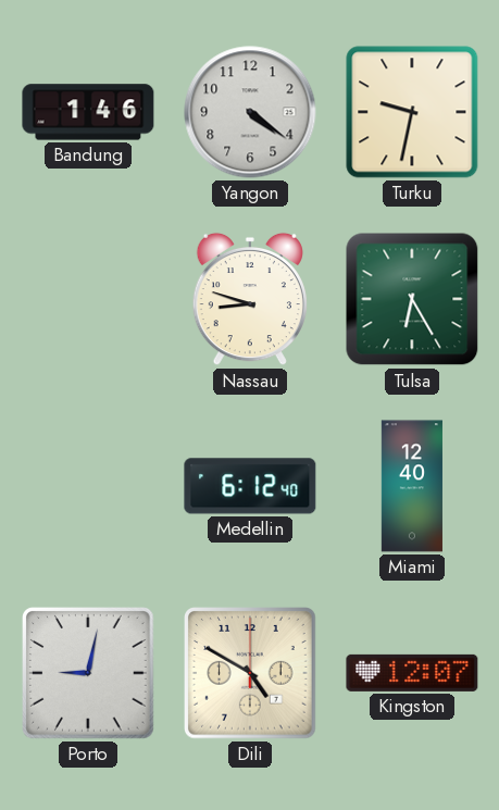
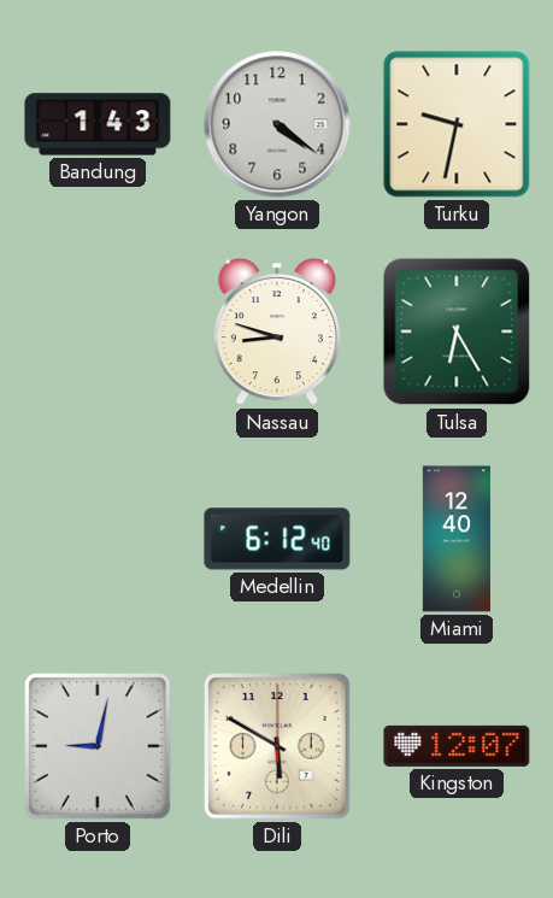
Bandung: 1:46 -> 1:43
Dili: 4:50 -> 5:50
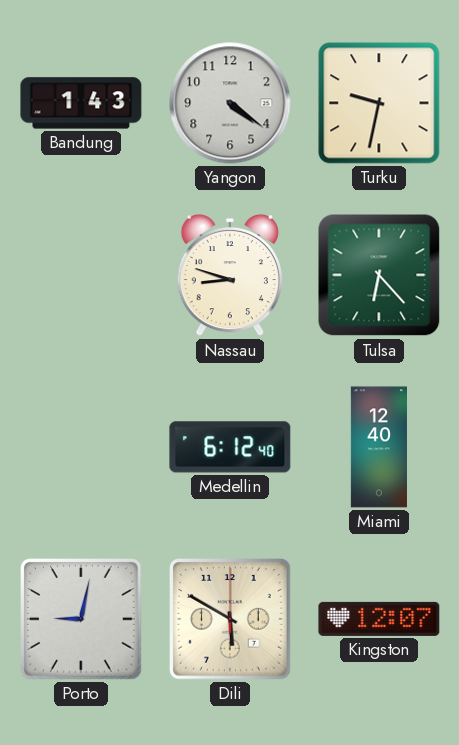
Tulsa: 6:25 -> 6:23
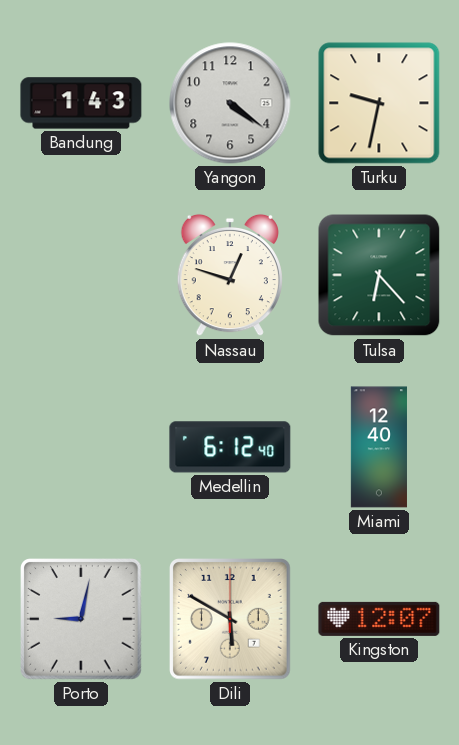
Nassau: 8:48 -> 12:48
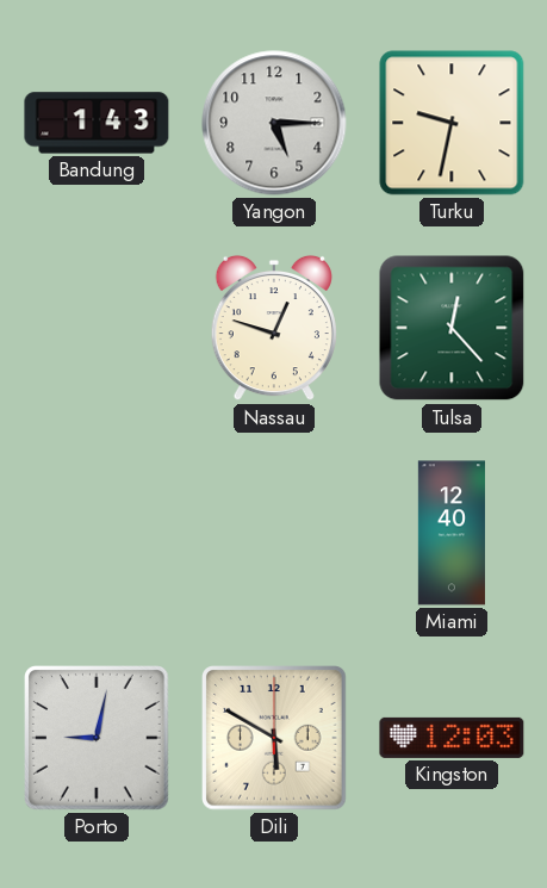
Yangon: 4:21 -> 5:15
Tulsa: 6:23 -> 12:23
Medellin: 6:12 -> none
Kingston: 12:07 -> 12:03
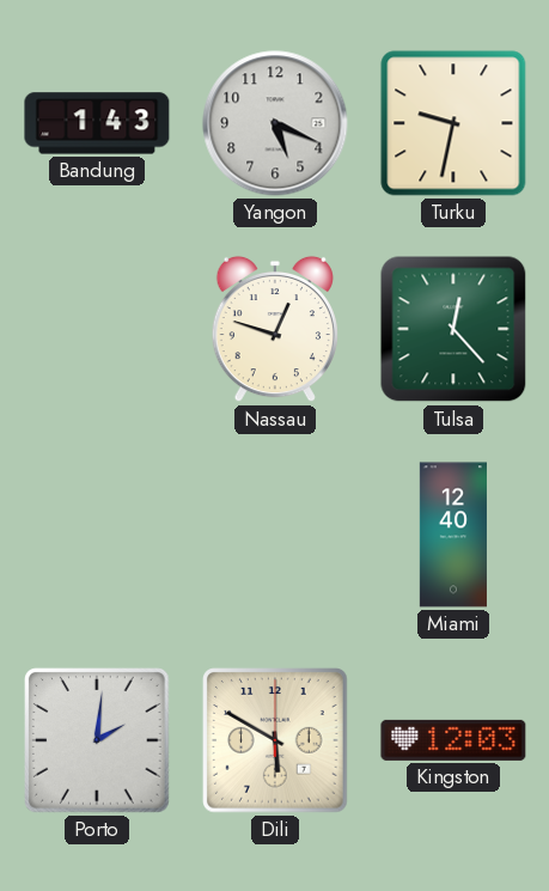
Yangon: 5:15 -> 5:19
Porto: 9:02 -> 2:01
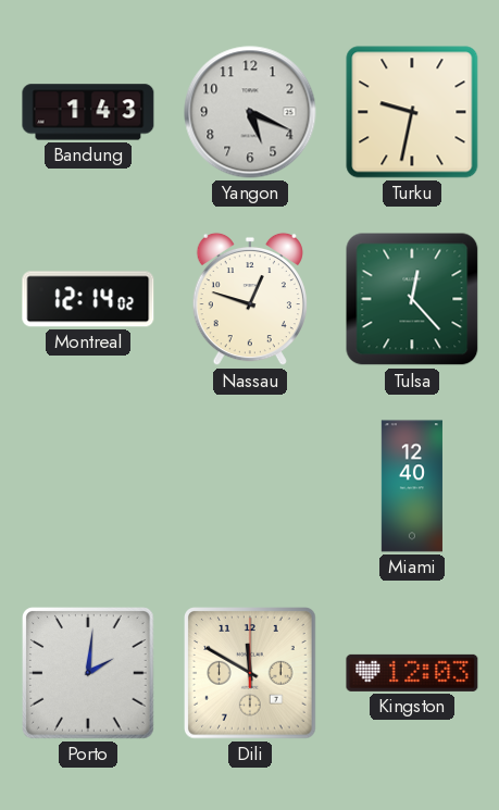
Montreal: none -> 12:14
Dili: 5:50 -> 11:50
